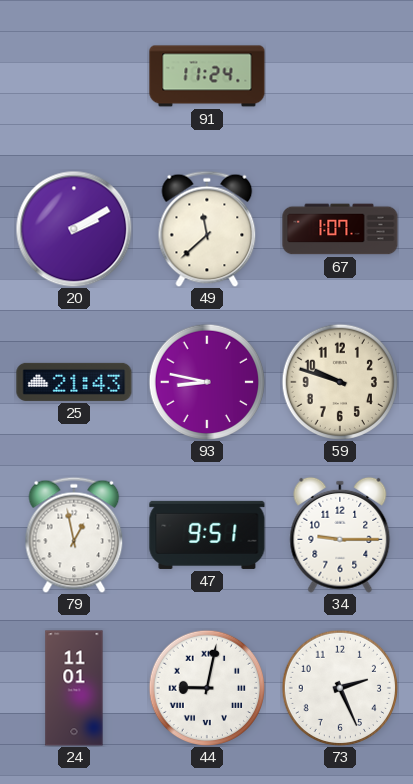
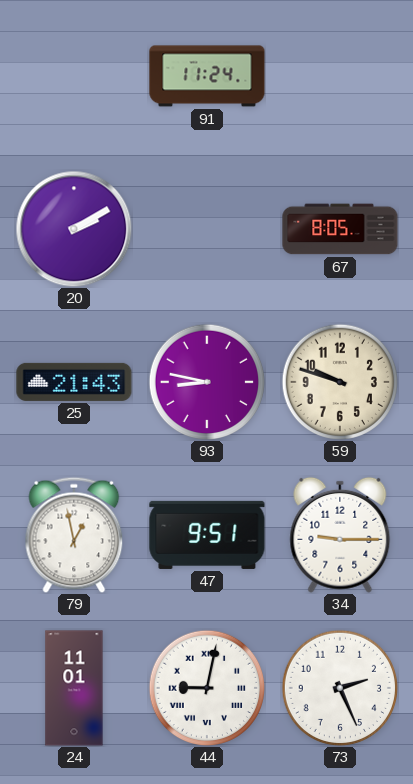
49: 11:38 -> none
67: 1:07 -> 8:05
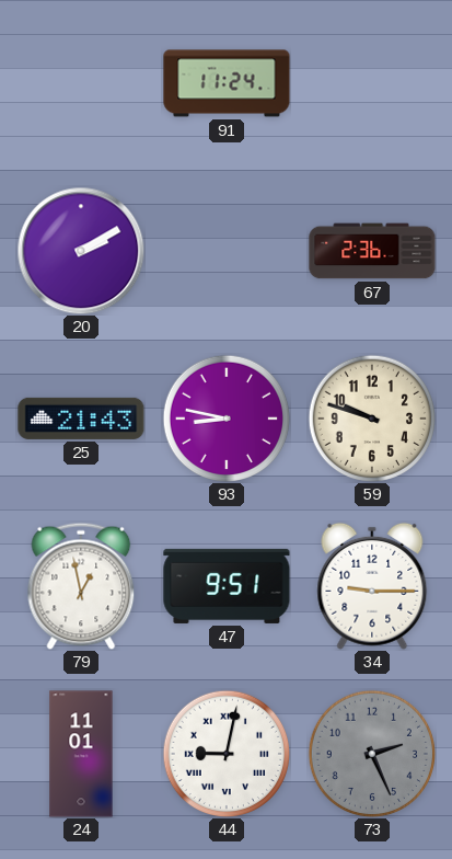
67: 8:05 -> 2:36
73 dial: white -> grey
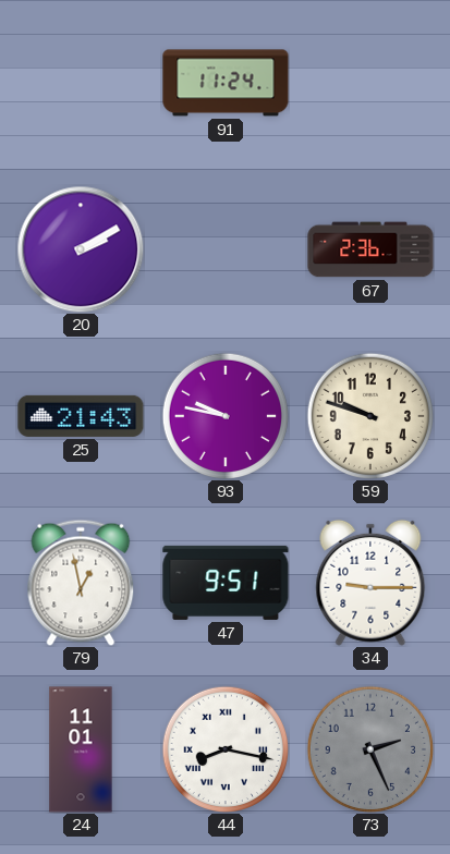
93: 8:47 -> 9:47
44: 9:02 -> 8:17
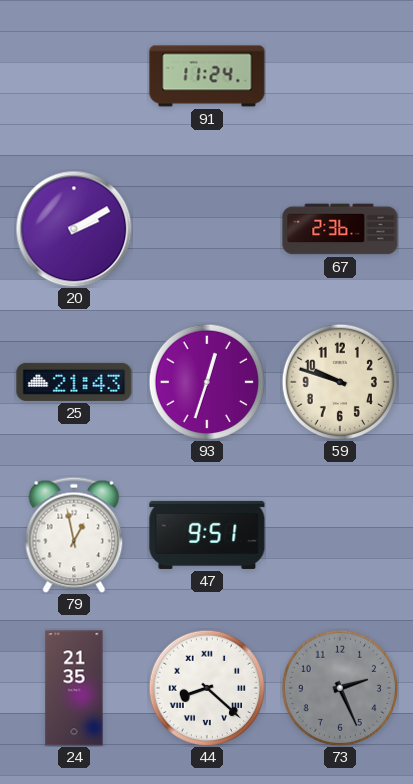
93: 9:47 -> 12:33
34: 9:15 -> none
24: 11:01 -> 21:35
44: 8:17 -> 8:22
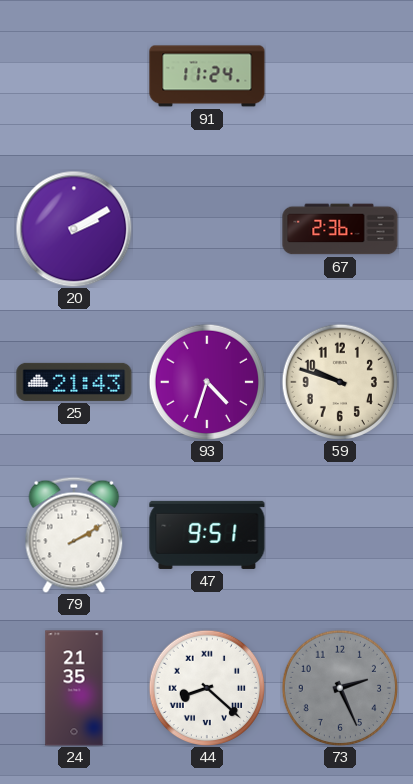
93: 12:33 -> 4:33
79: 12:58 -> 2:10
